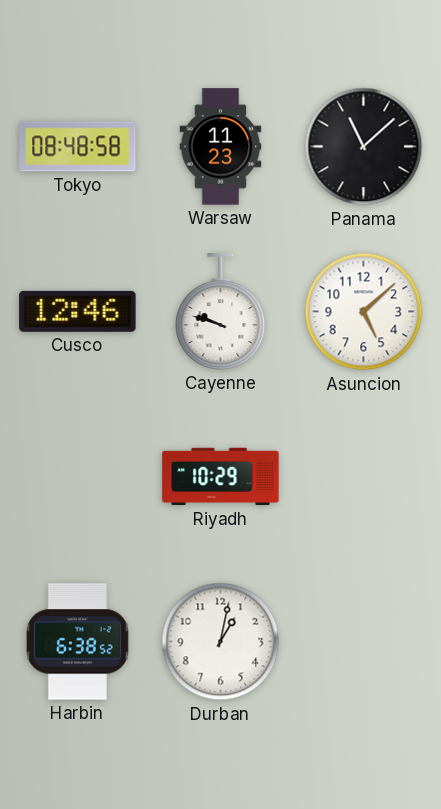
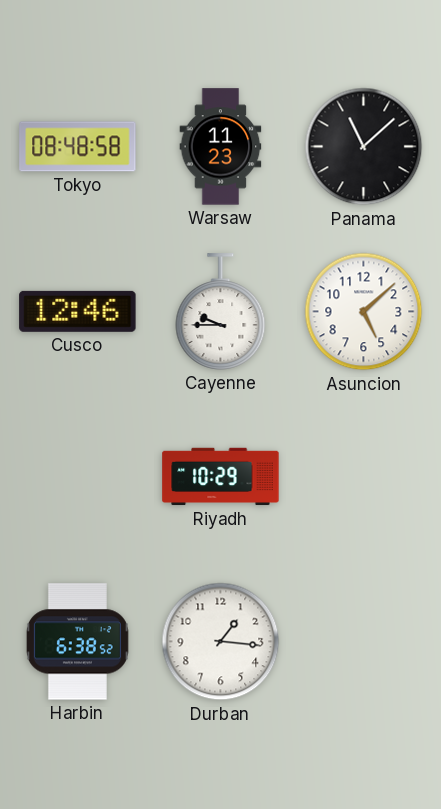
Cayenne: 9:48 -> 9:45
Durban: 1:02 -> 1:16
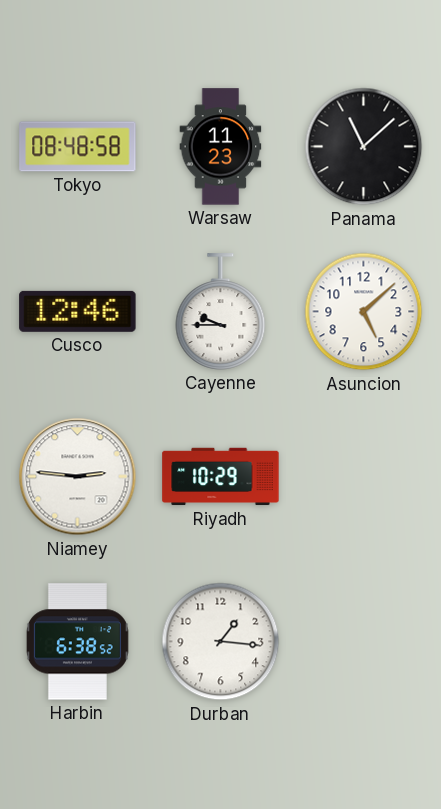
Niamey: none -> 2:46
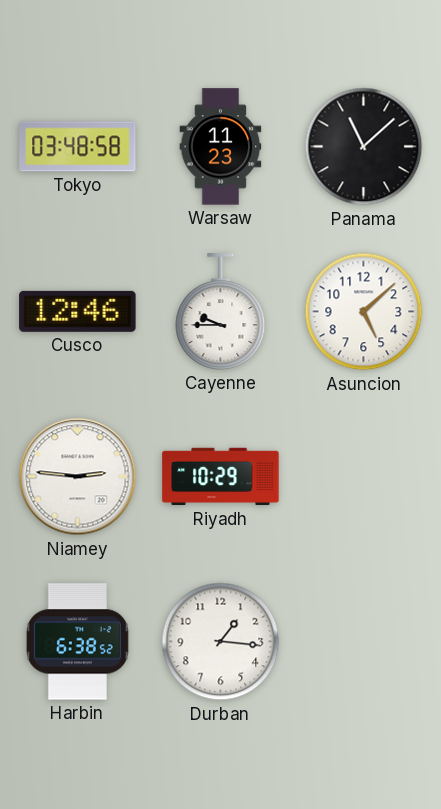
Tokyo: 08:48 -> 03:48
